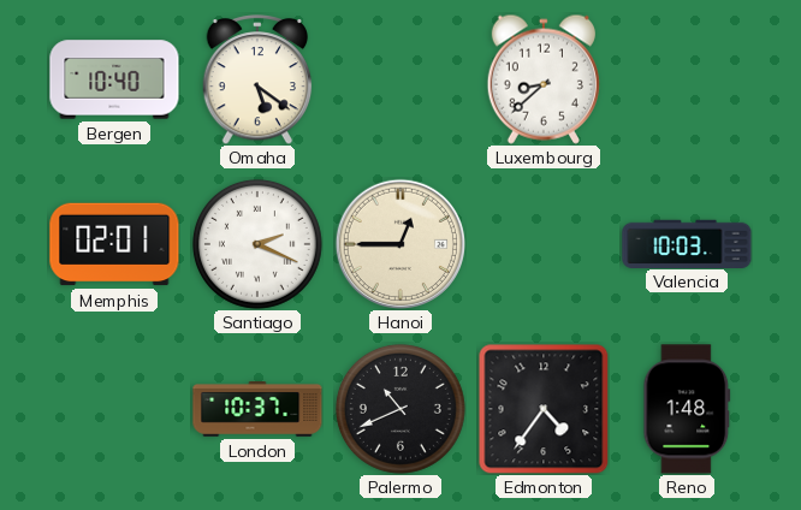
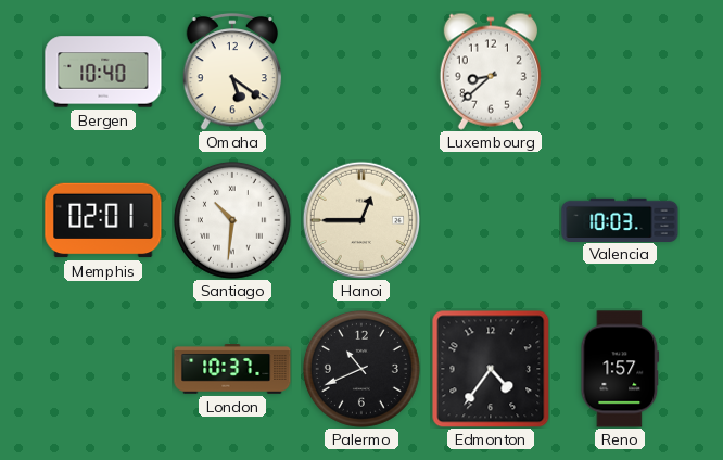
Santiago: 2:19 -> 10:31
Reno: 1:48 -> 1:57
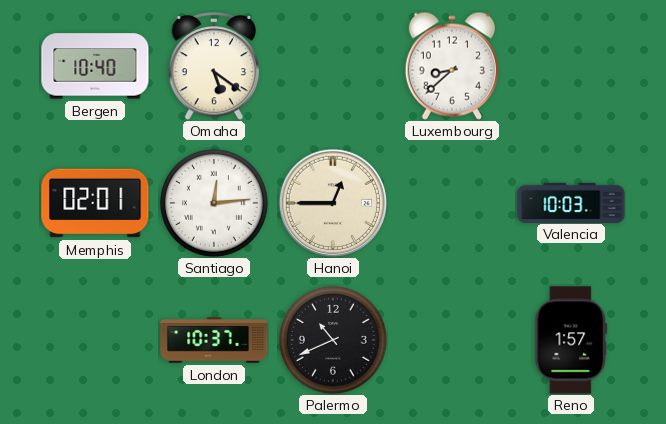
Santiago: 10:31 -> 12:14
Edmonton: 4:36 -> none
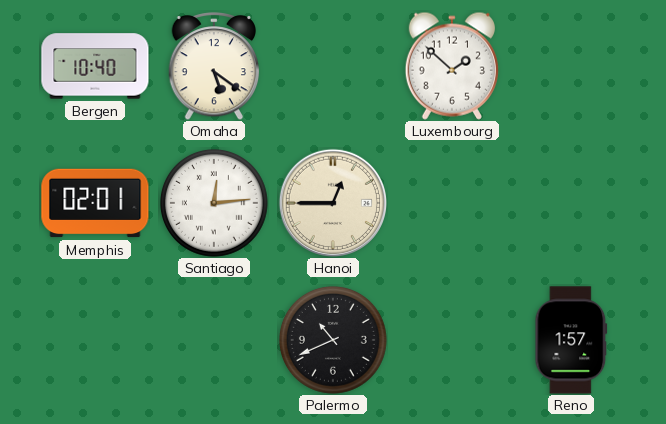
Luxembourg: 8:38 -> 1:52
Valencia: 10:03 -> none
London: 10:37 -> none
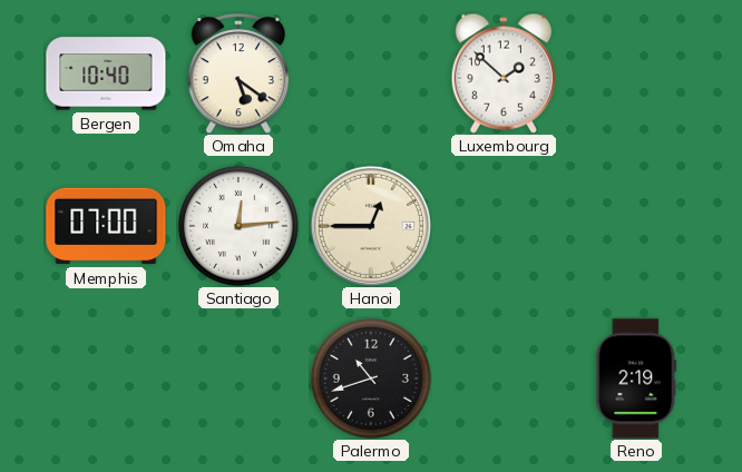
Memphis: 02:01 -> 07:00
Palermo: 10:41 -> 10:42
Reno: 1:57 -> 2:19
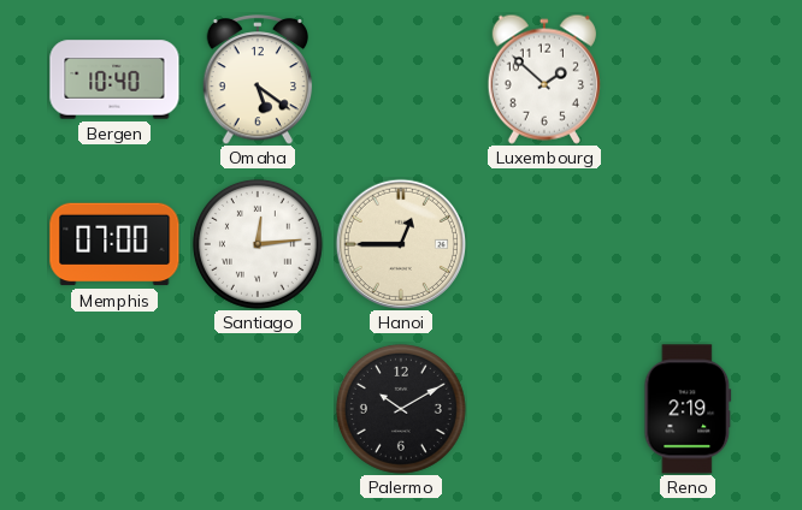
Palermo: 10:42 -> 10:10
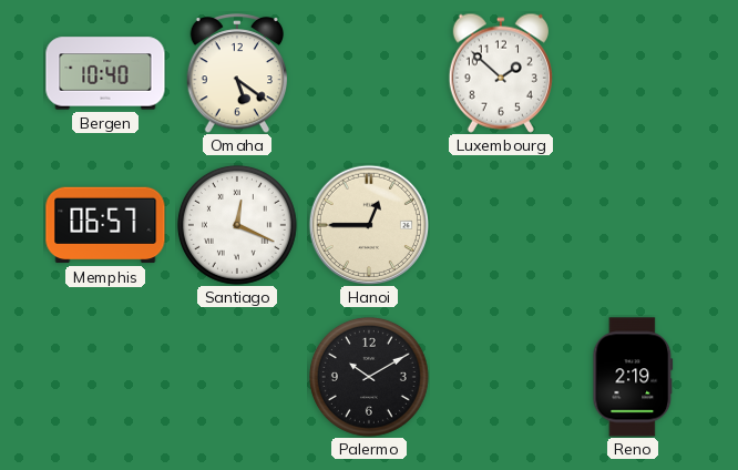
Memphis: 07:00 -> 06:57
Santiago: 12:14 -> 12:19
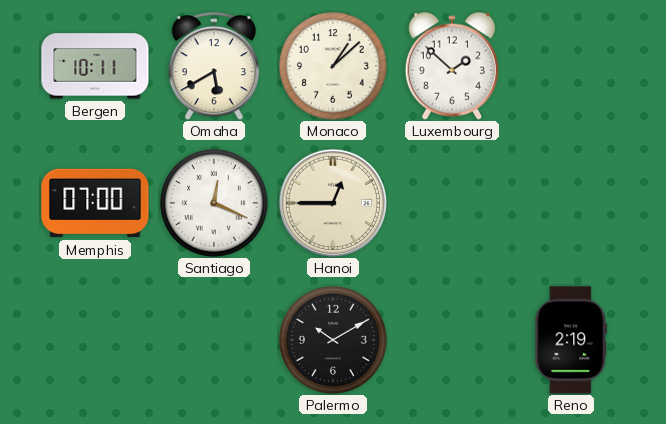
Bergen: 10:40 -> 10:11
Omaha: 5:21 -> 5:40
Monaco: none -> 1:08
Memphis: 06:57 -> 07:00
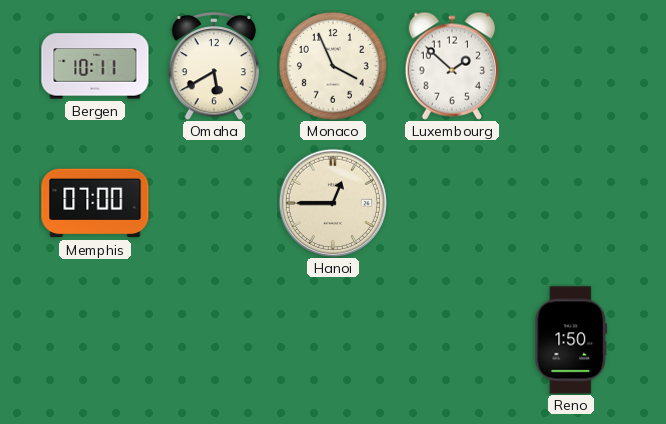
Monaco: 1:08 -> 3:56
Santiago: 12:19 -> none
Palermo: 10:10 -> none
Reno: 2:19 -> 1:50
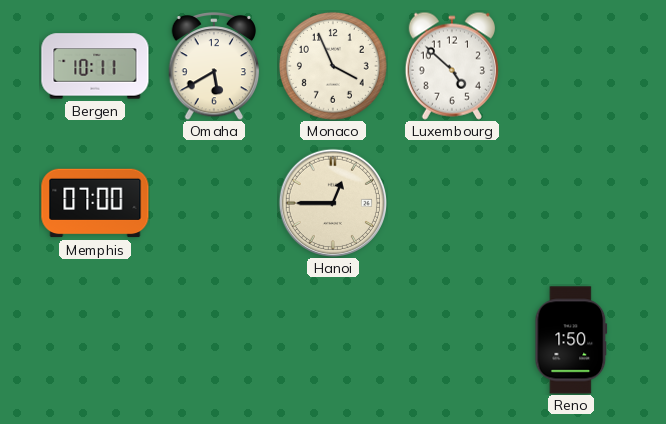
Luxembourg: 1:52 -> 4:52
